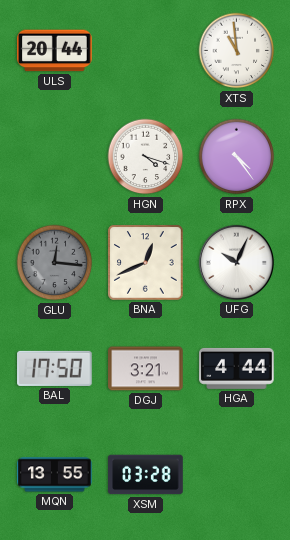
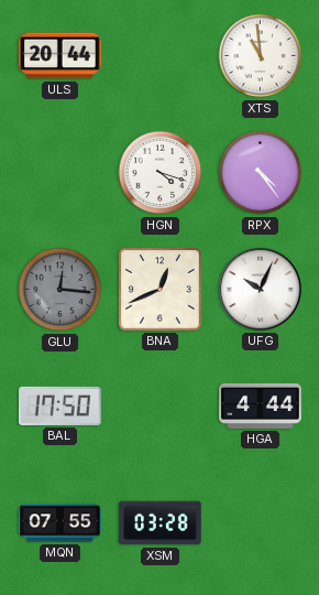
DGJ: 3:21 -> none
MQN: 13:55 -> 07:55
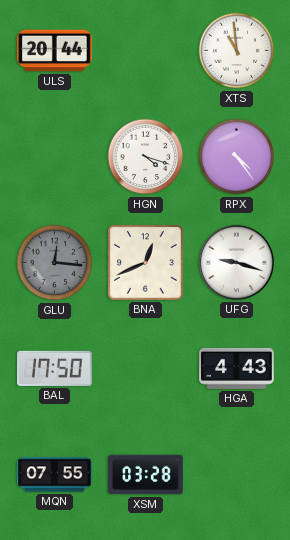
UFG: 10:04 -> 9:18
HGA: 4:44 -> 4:43
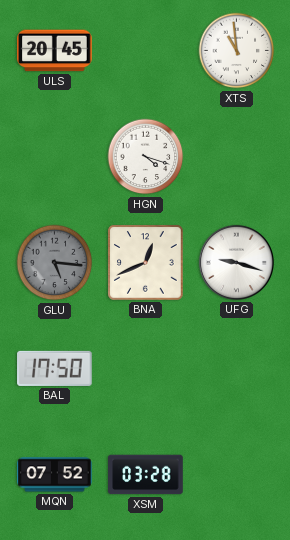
ULS: 20:44 -> 20:45
RPX: 4:24 -> none
GLU: 12:16 -> 5:16
HGA: 4:43 -> none
MQN: 07:55 -> 07:52
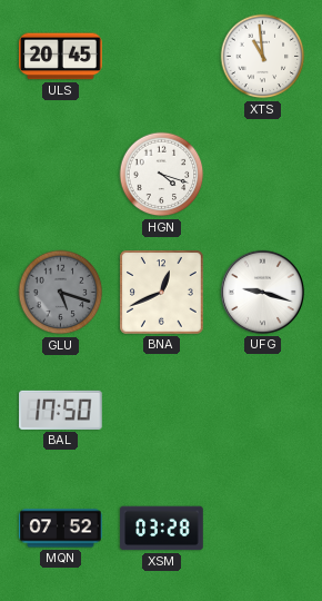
GLU: 5:16 -> 5:18
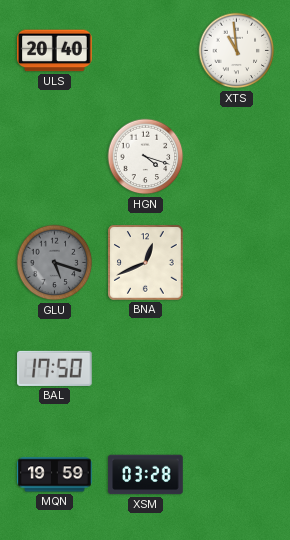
ULS: 20:45 -> 20:40
UFG: 9:18 -> none
MQN: 07:52 -> 19:59
